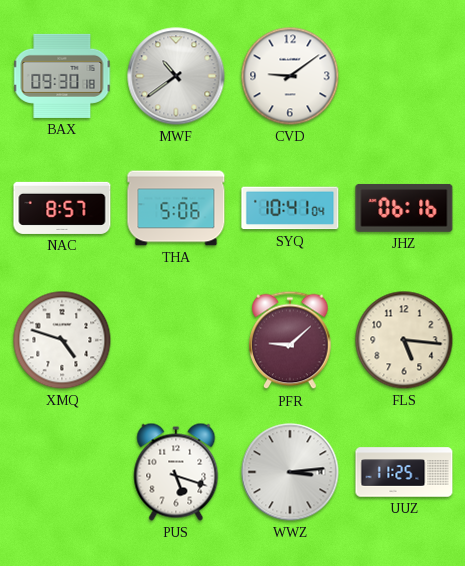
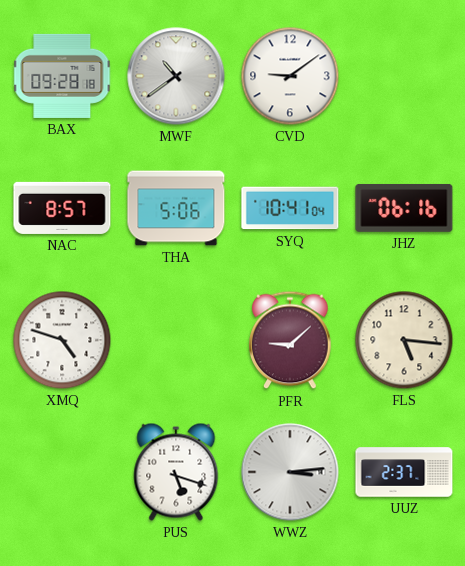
BAX: 09:30 -> 09:28
UUZ: 11:25 -> 2:37
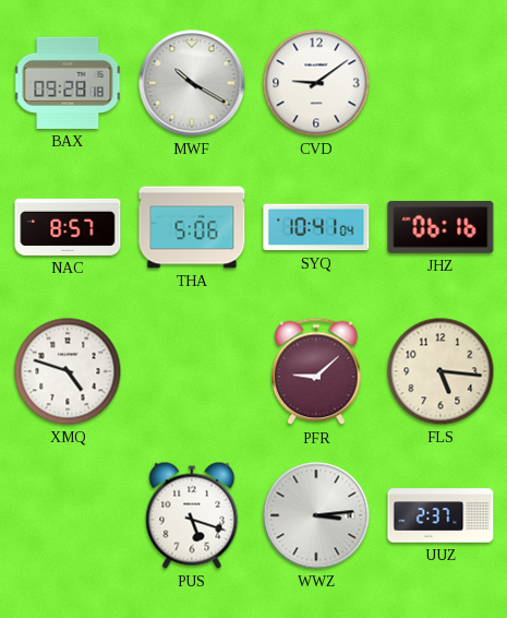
MWF: 10:39 -> 10:20
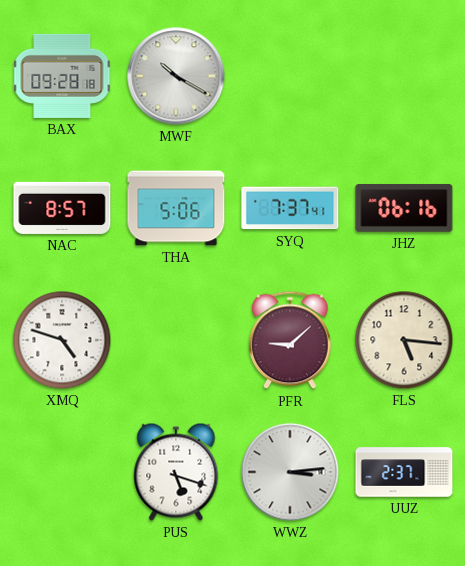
CVD: 9:09 -> none
SYQ: 10:41 -> 7:37
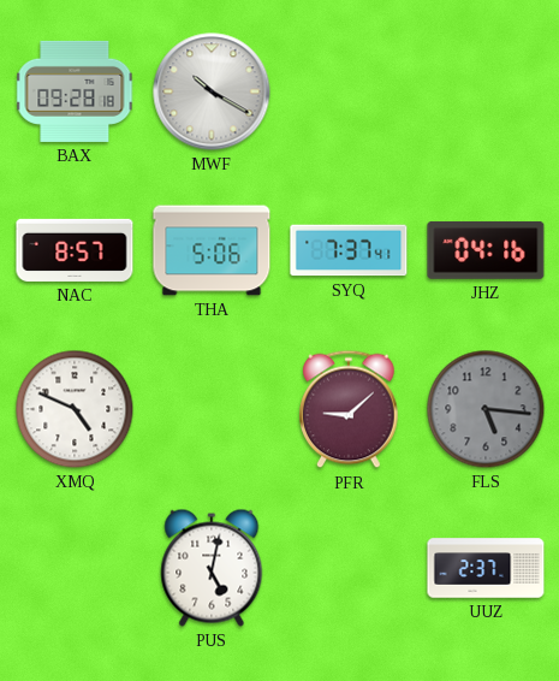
JHZ: 06:16 -> 04:16
XMQ: 4:48 -> 4:49
FLS dial: cream -> grey
PUS: 5:18 -> 5:02
WWZ: 3:14 -> none
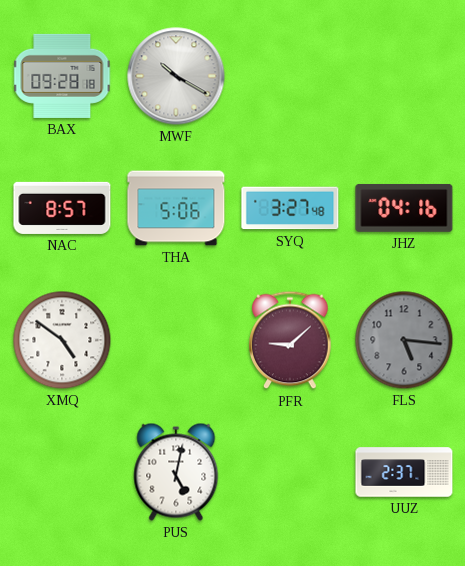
SYQ: 7:37 -> 3:27
XMQ: 4:49 -> 4:51
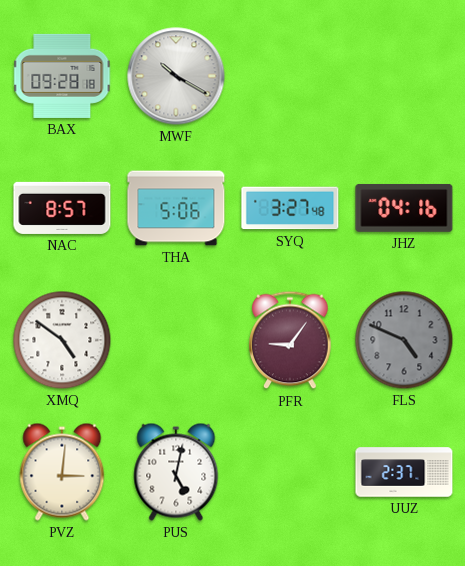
PFR: 9:08 -> 9:06
FLS: 5:16 -> 4:49
PVZ: none -> 3:01
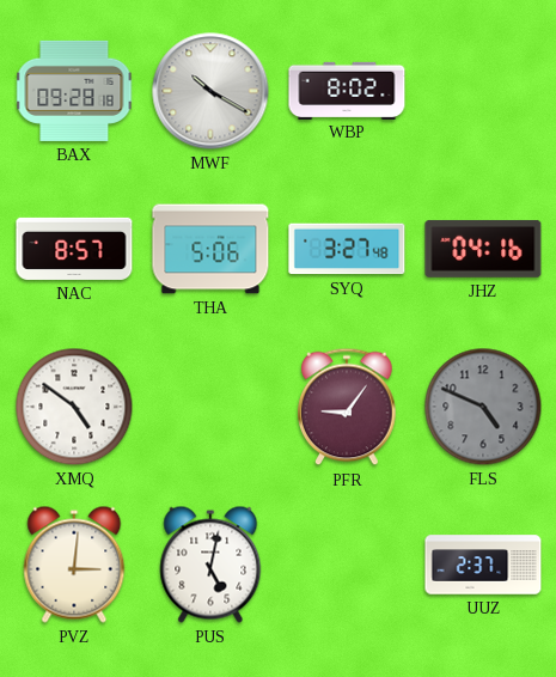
WBP: none -> 8:02
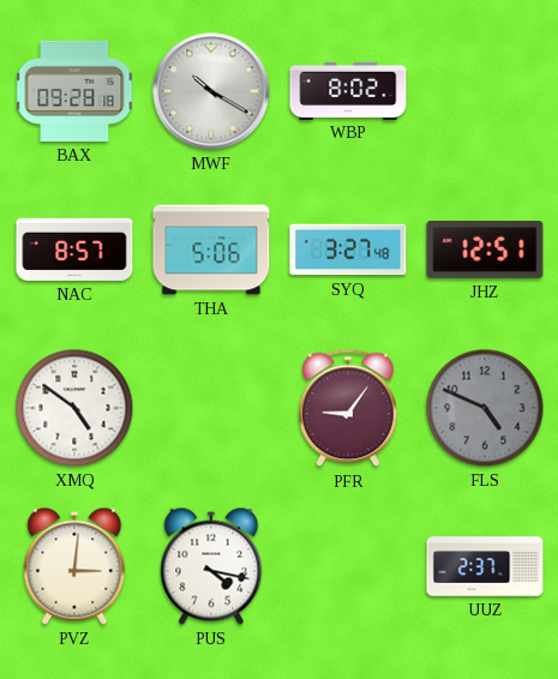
JHZ: 04:16 -> 12:51
PUS: 5:02 -> 4:17
